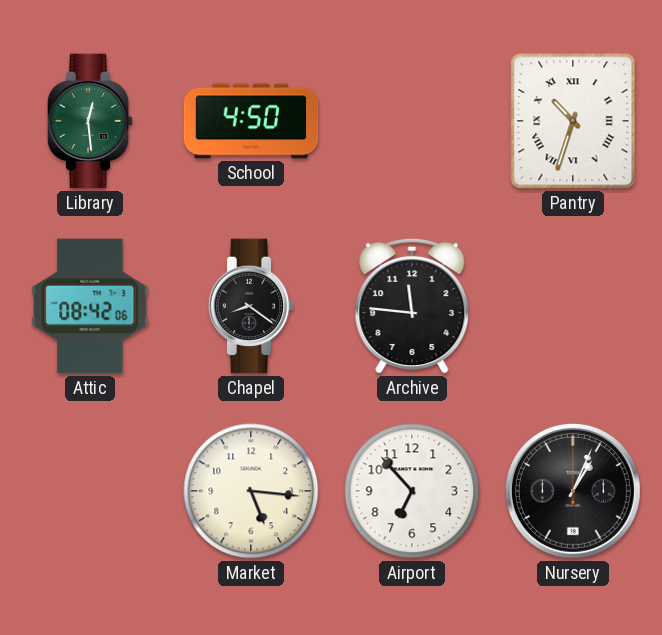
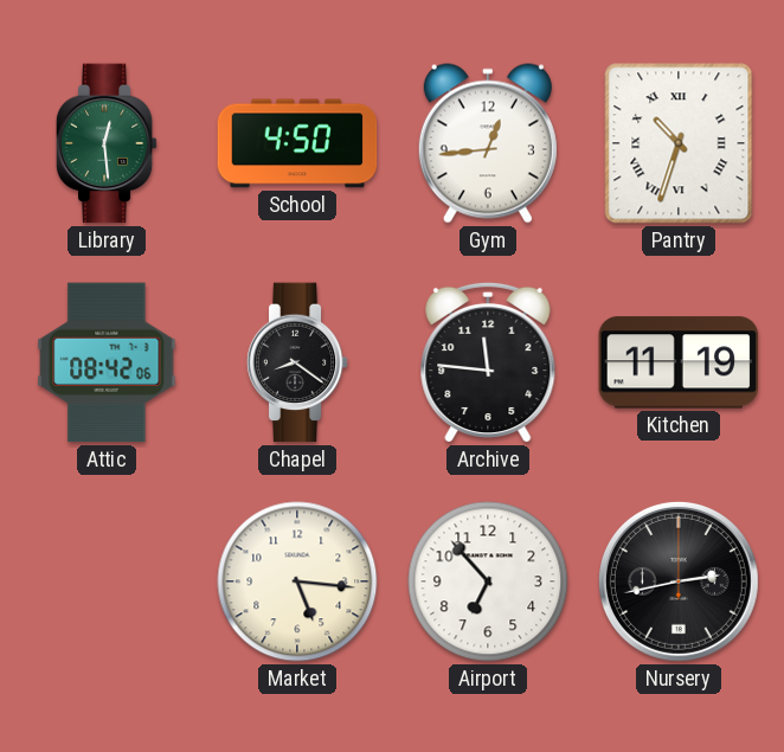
Gym: none -> 12:44
Kitchen: none -> 11:19
Nursery: 1:04 -> 2:43
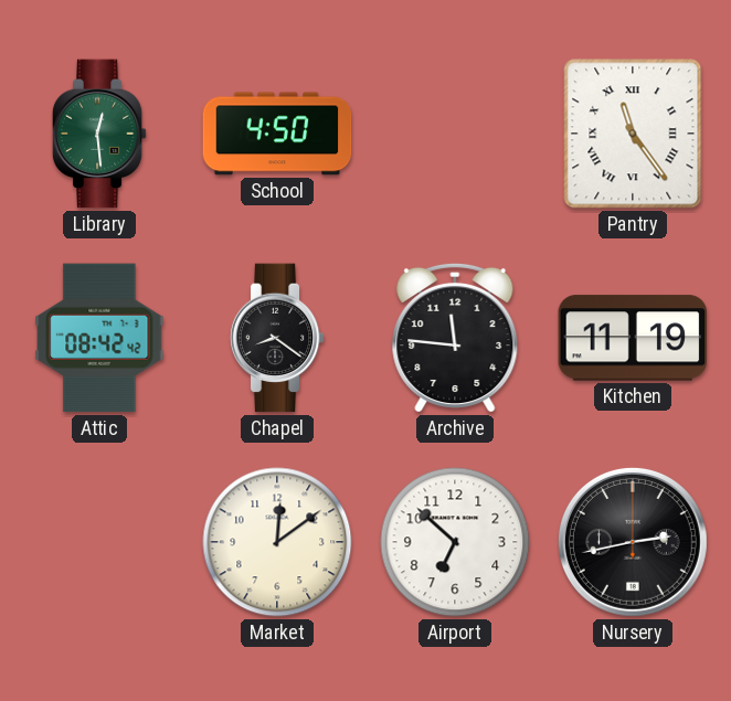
Gym: 12:44 -> none
Pantry: 10:33 -> 11:24
Attic: 08:42:06 -> 08:42:42
Market: 5:16 -> 12:09
Airport: 6:53 -> 6:52
